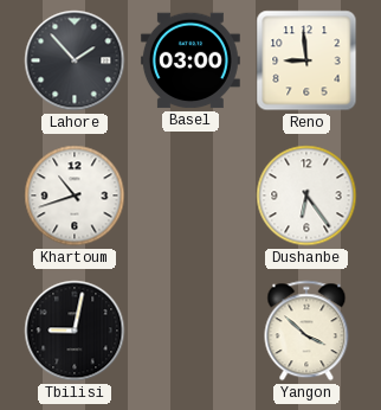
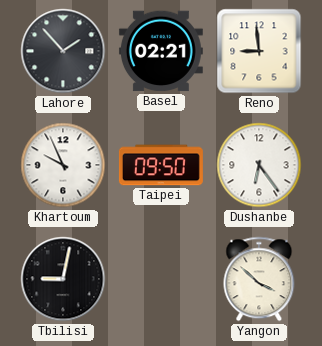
Basel: 03:00 -> 02:21
Khartoum: 10:42 -> 9:56
Taipei: none -> 09:50
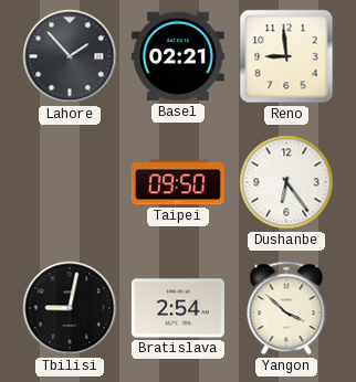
Khartoum: 9:56 -> none
Bratislava: none -> 2:54
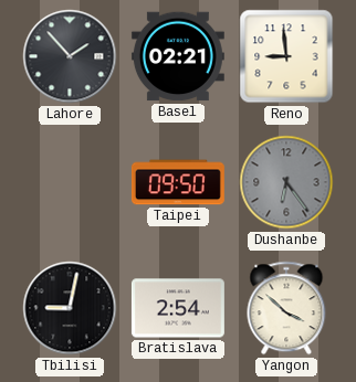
Dushanbe dial: white -> grey
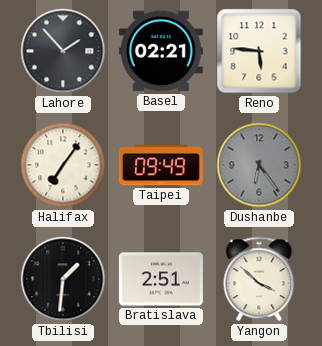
Reno: 8:59 -> 5:46
Halifax: none -> 7:06
Taipei: 09:50 -> 09:49
Tbilisi: 9:02 -> 1:31
Bratislava: 2:54 -> 2:51
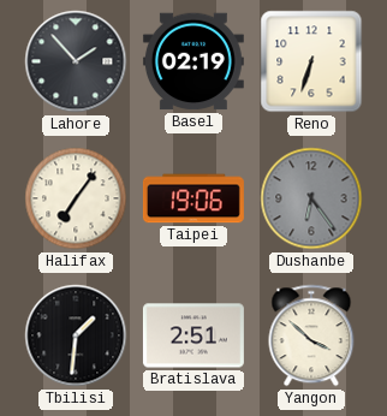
Basel: 02:21 -> 02:19
Reno: 5:46 -> 6:33
Taipei: 09:49 -> 19:06
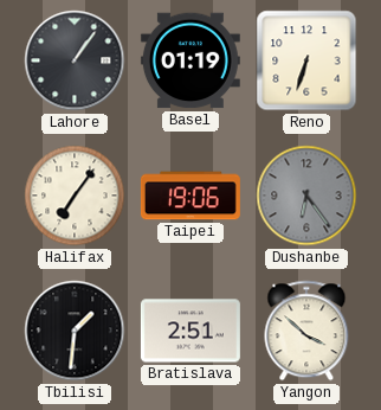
Lahore: 1:53 -> 1:06
Basel: 02:19 -> 01:19
